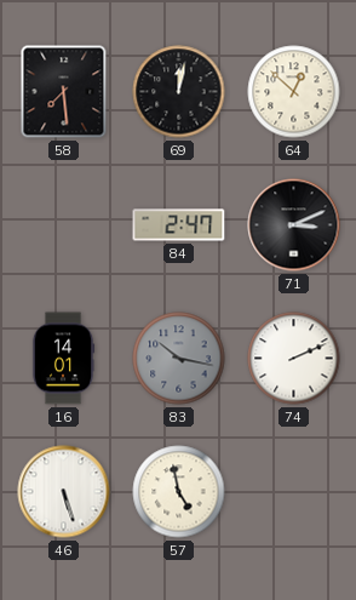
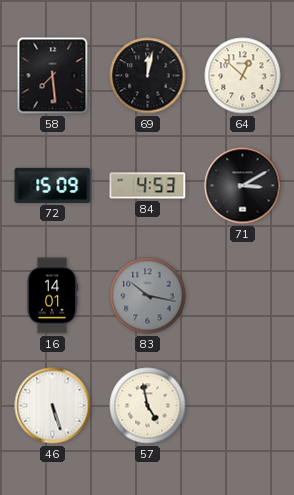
72: none -> 15:09
84: 2:47 -> 4:53
71: 3:11 -> 3:10
74: 2:11 -> none
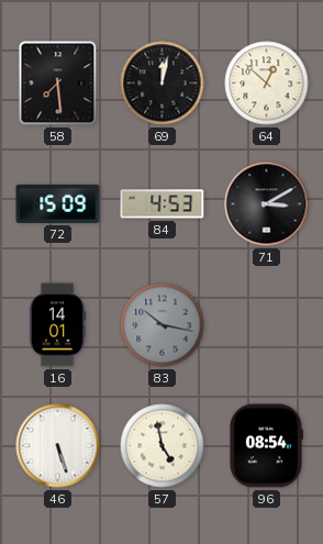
96: none -> 08:54
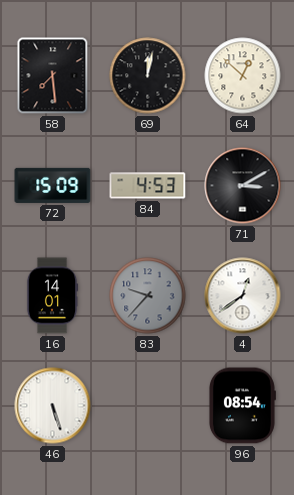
83: 10:17 -> 9:37
4: none -> 12:39
57: 4:58 -> none
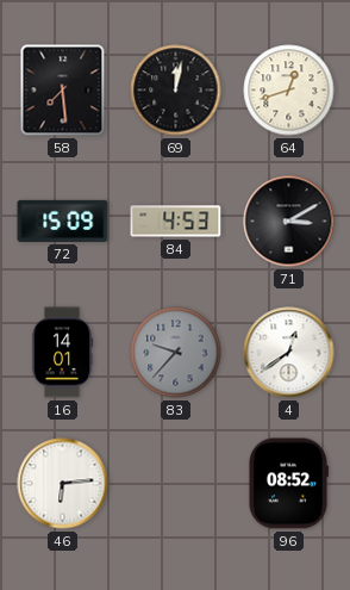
64: 12:52 -> 12:42
46: 5:27 -> 6:14
96: 08:54 -> 08:52
